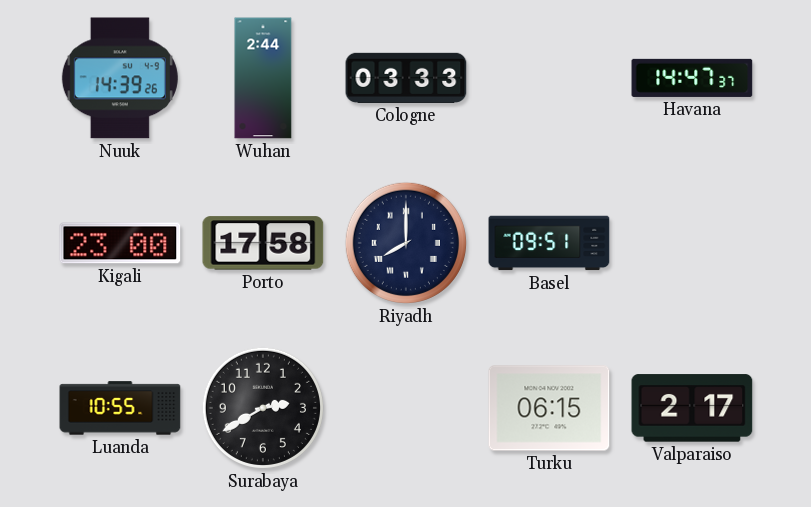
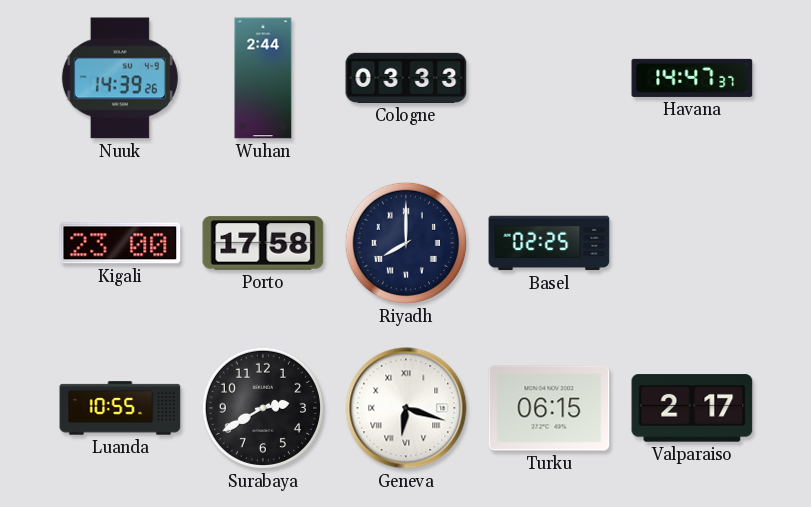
Basel: 09:51 -> 02:25
Geneva: none -> 6:18
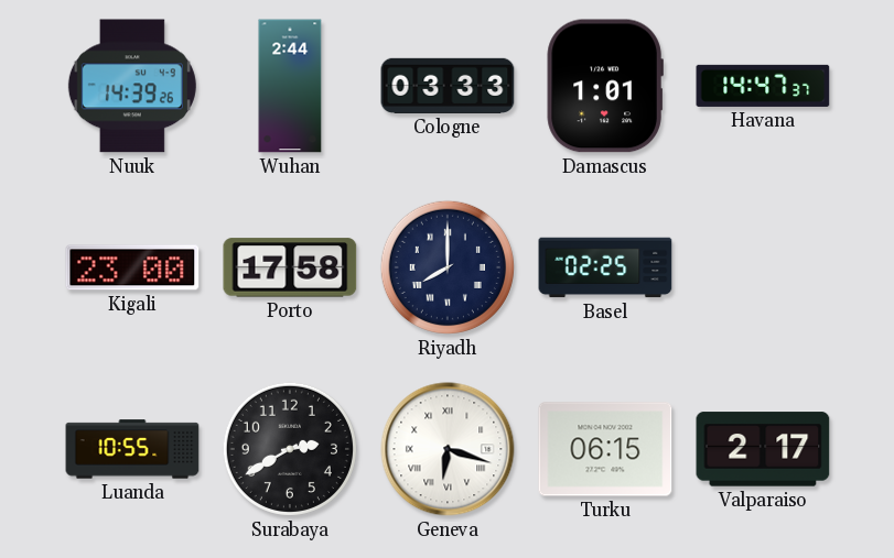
Damascus: none -> 1:01
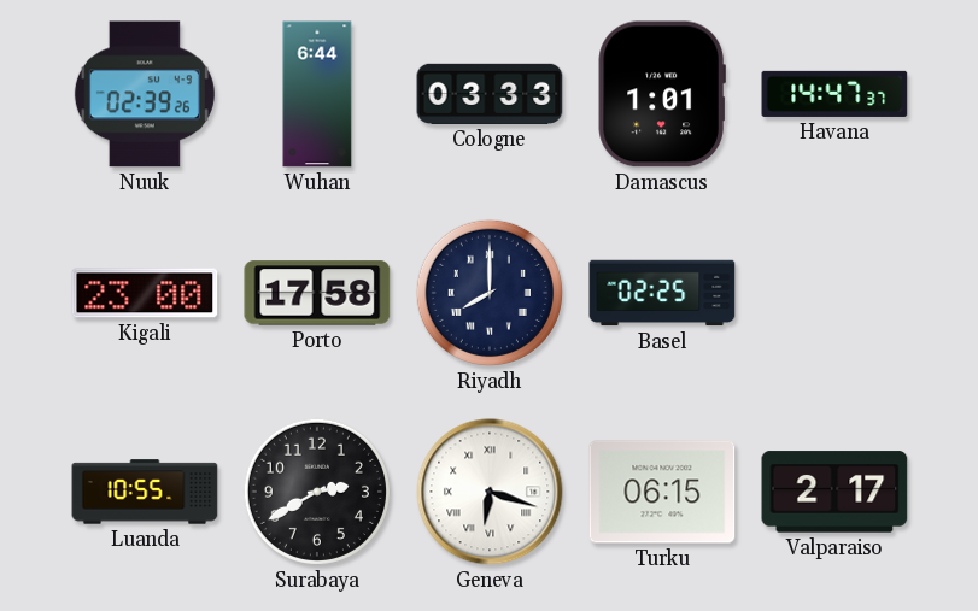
Nuuk: 14:39 -> 02:39
Wuhan: 2:44 -> 6:44
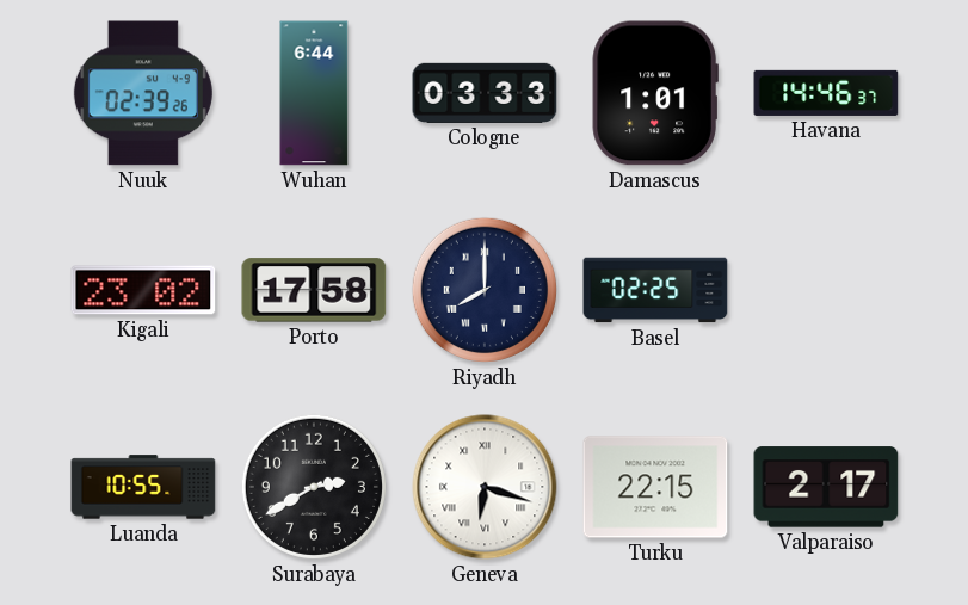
Havana: 14:47 -> 14:46
Kigali: 23:00 -> 23:02
Turku: 06:15 -> 22:15
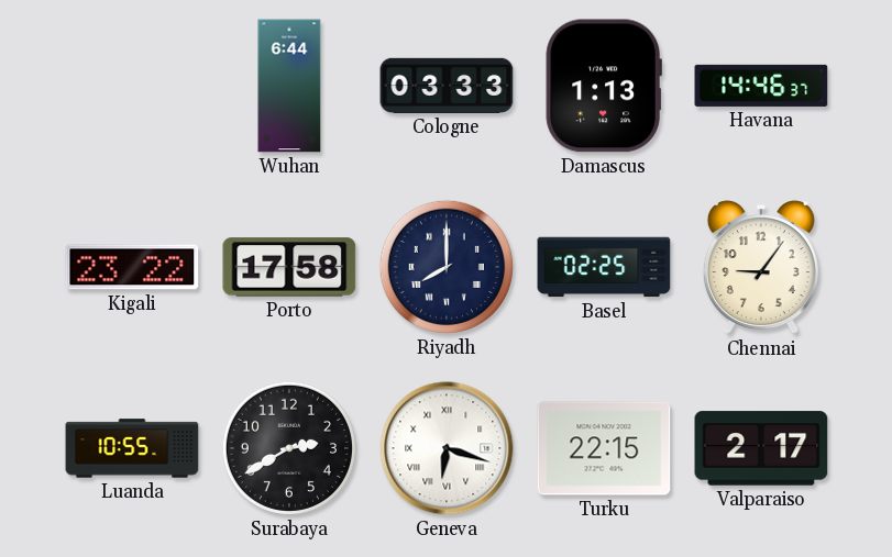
Nuuk: 02:39 -> none
Damascus: 1:01 -> 1:13
Kigali: 23:02 -> 23:22
Chennai: none -> 9:06
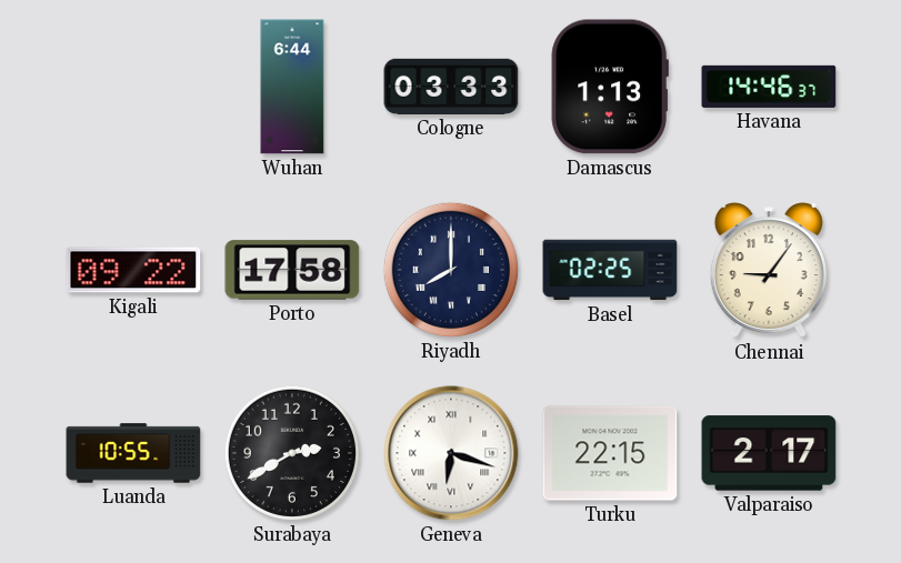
Kigali: 23:22 -> 09:22
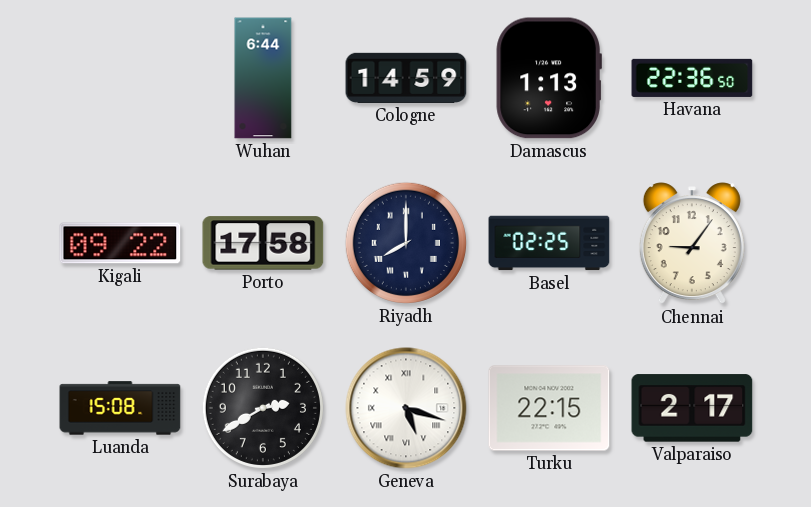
Cologne: 03:33 -> 14:59
Havana: 14:46 -> 22:36
Luanda: 10:55 -> 15:08
Geneva: 6:18 -> 5:18
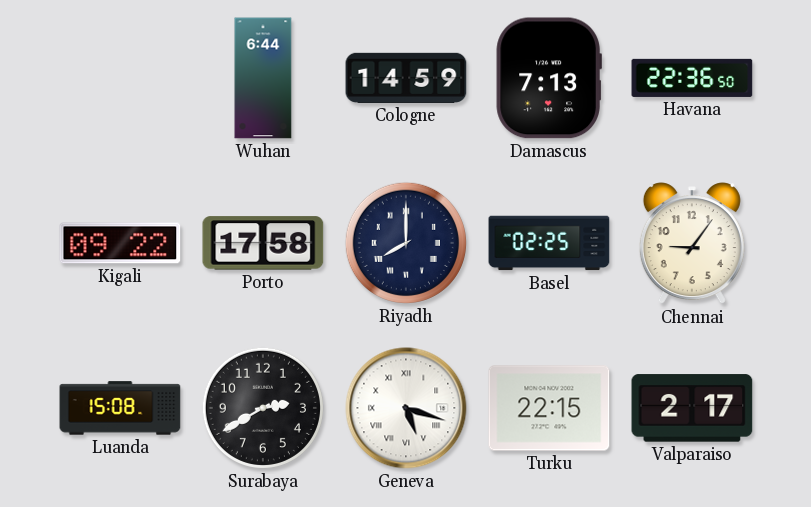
Damascus: 1:13 -> 7:13
